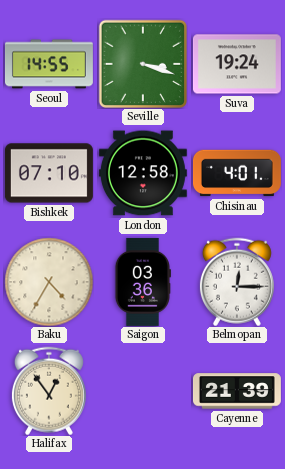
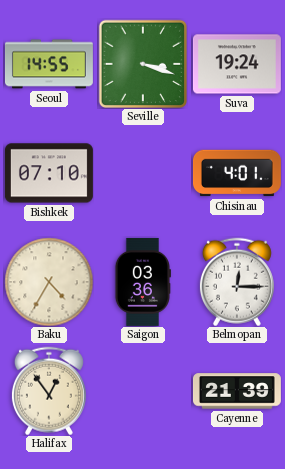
London: 12:58 -> none
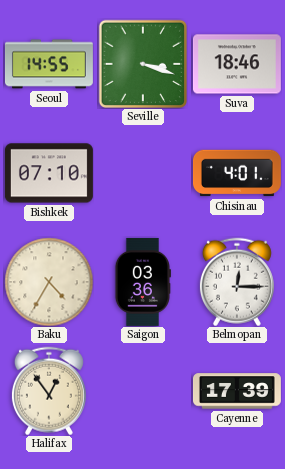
Suva: 19:24 -> 18:46
Cayenne: 21:39 -> 17:39
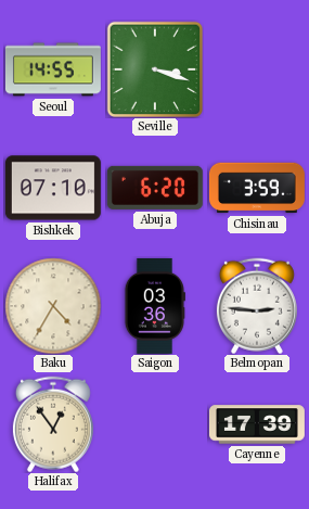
Suva: 18:46 -> none
Abuja: none -> 6:20
Chisinau: 4:01 -> 3:59
Belmopan: 12:15 -> 2:46
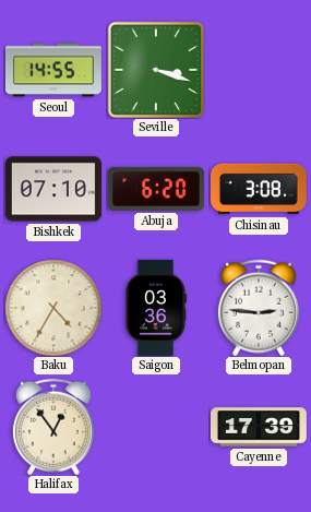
Chisinau: 3:59 -> 3:08
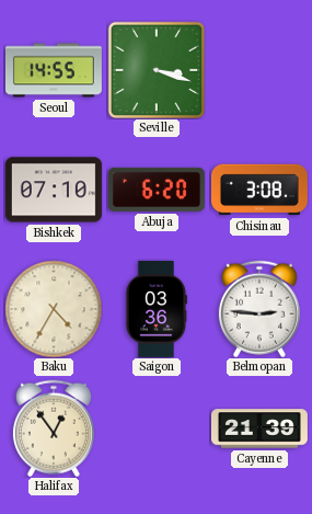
Cayenne: 17:39 -> 21:39
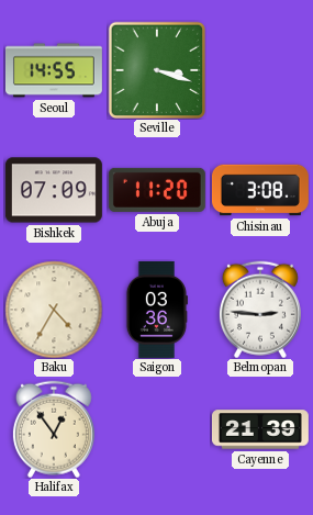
Bishkek: 07:10 -> 07:09
Abuja: 6:20 -> 11:20
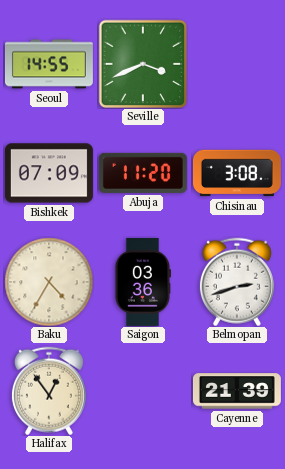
Seville: 3:18 -> 3:41
Belmopan: 2:46 -> 2:42
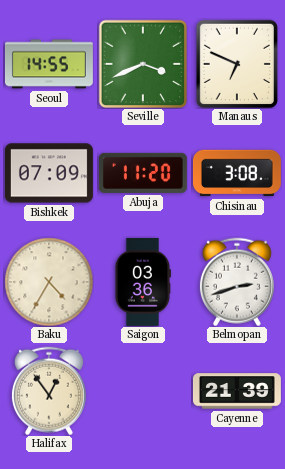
Manaus: none -> 6:49
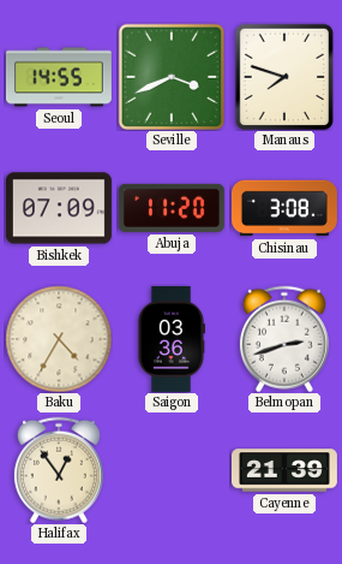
Manaus: 6:49 -> 7:48
